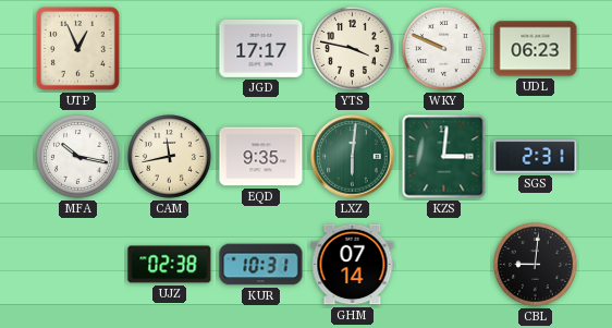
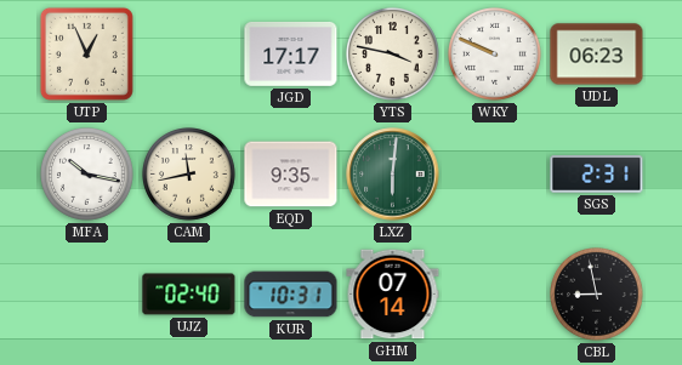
KZS: 3:01 -> none
UJZ: 02:38 -> 02:40
CBL: 9:01 -> 8:58
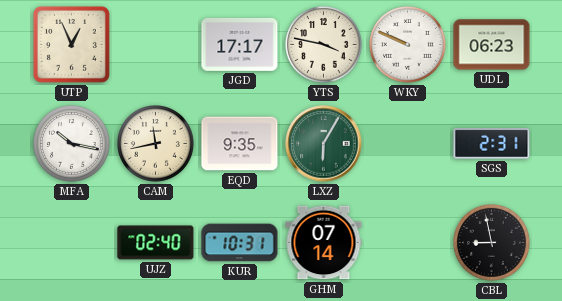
LXZ: 6:01 -> 6:05
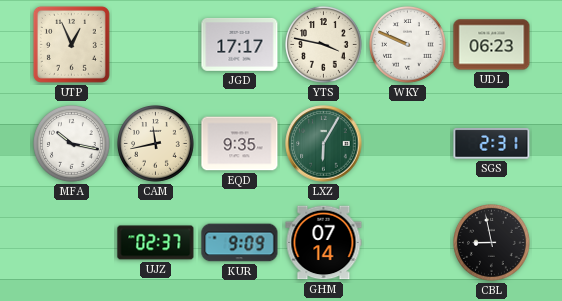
UJZ: 02:40 -> 02:37
KUR: 10:31 -> 9:09
